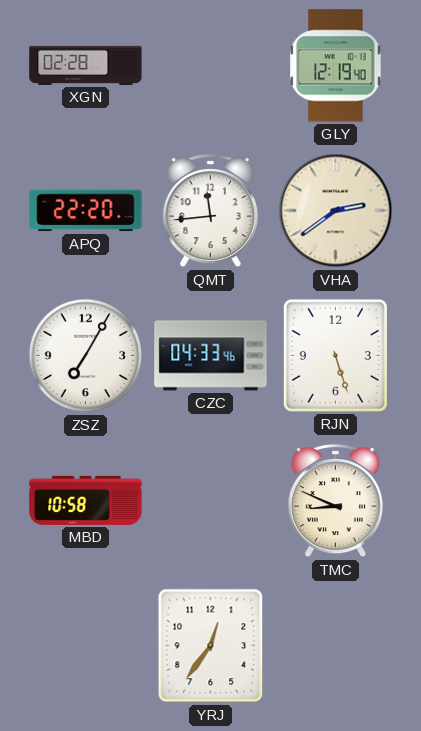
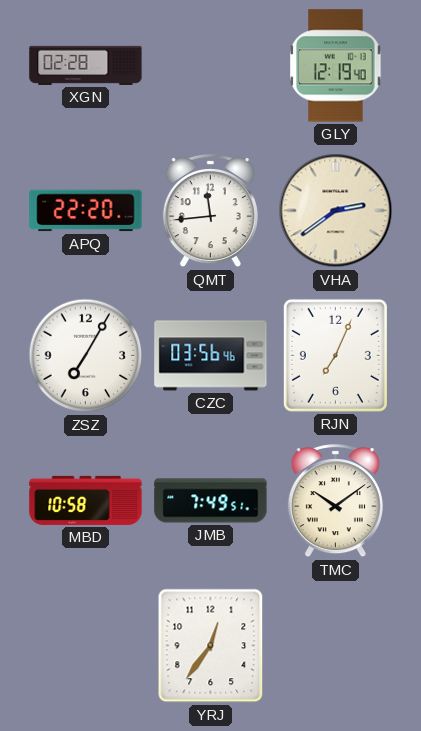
CZC: 04:33 -> 03:56
RJN: 5:27 -> 7:04
JMB: none -> 7:49
TMC: 8:49 -> 10:09
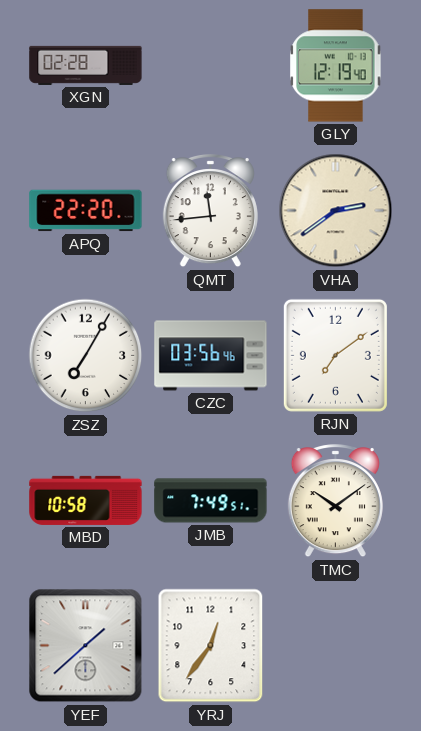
RJN: 7:04 -> 7:09
YEF: none -> 1:38
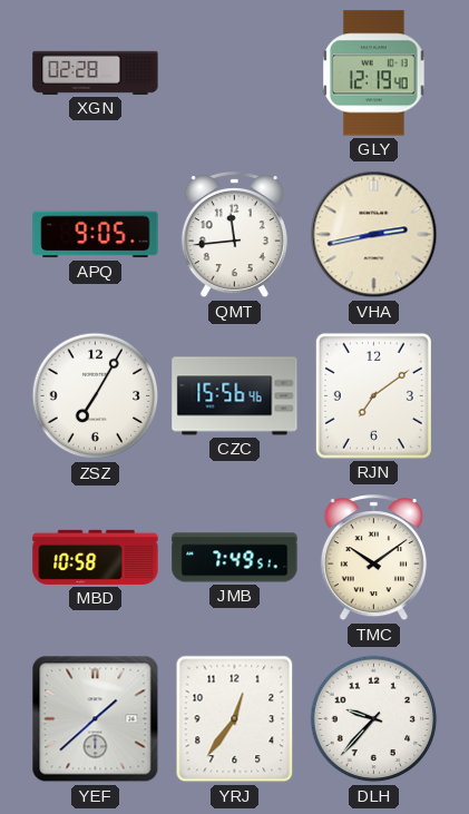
APQ: 22:20 -> 9:05
VHA: 2:39 -> 2:43
CZC: 03:56 -> 15:56
DLH: none -> 9:37
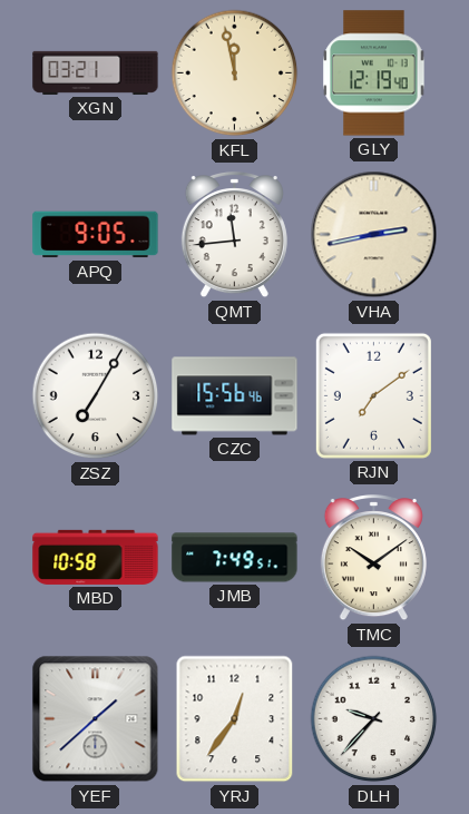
XGN: 02:28 -> 03:21
KFL: none -> 11:58
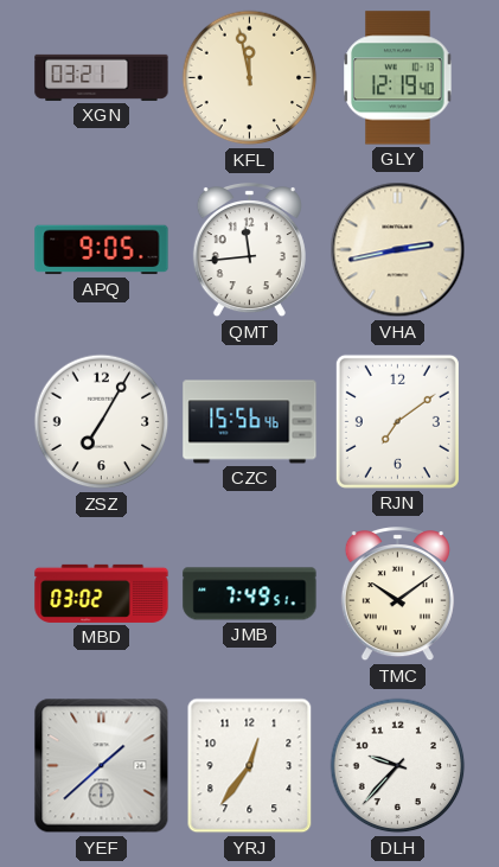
MBD: 10:58 -> 03:02
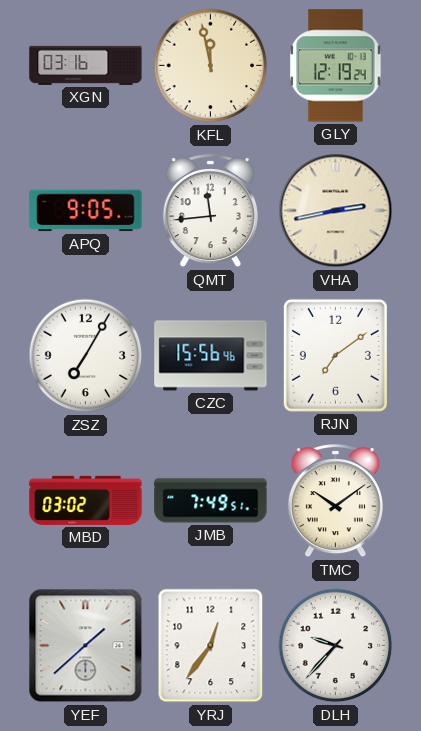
XGN: 03:21 -> 03:16
GLY: 12:19:40 -> 12:19:24
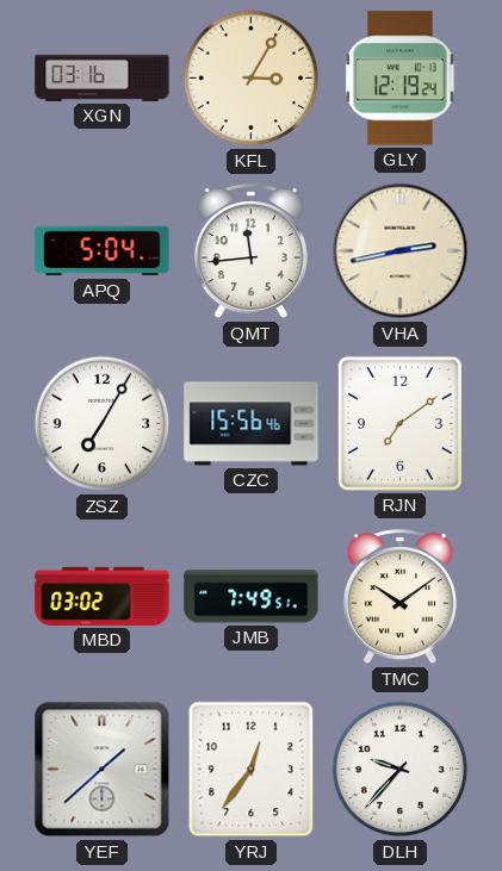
KFL: 11:58 -> 3:05
APQ: 9:05 -> 5:04
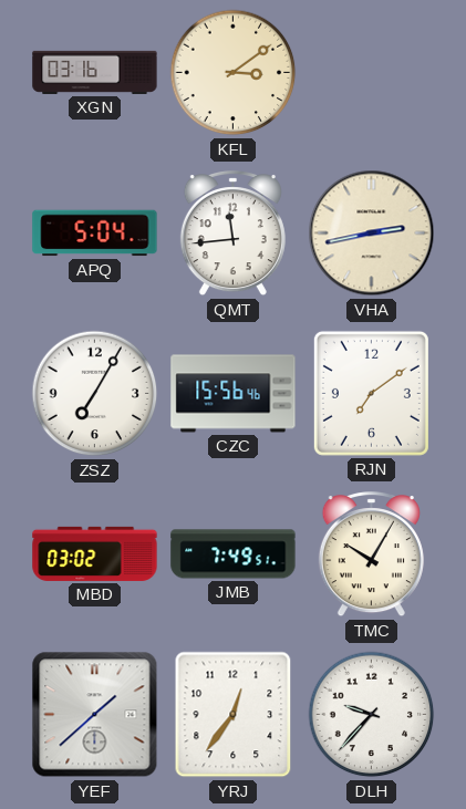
KFL: 3:05 -> 3:09
GLY: 12:19 -> none
TMC: 10:09 -> 10:05
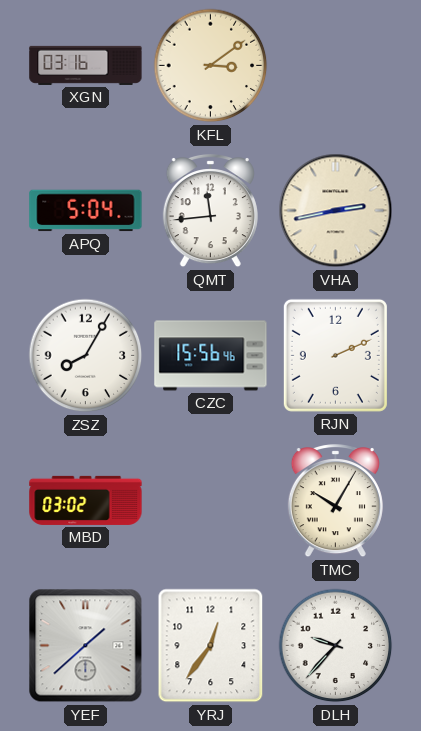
ZSZ: 7:05 -> 8:05
RJN: 7:09 -> 2:11
JMB: 7:49 -> none
